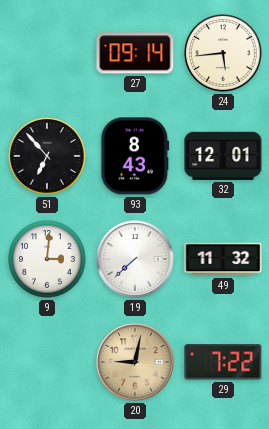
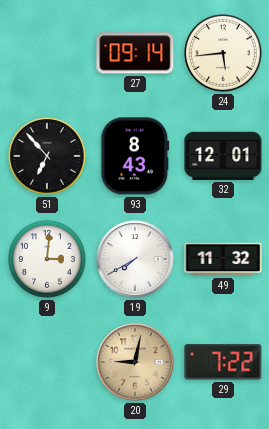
19: 7:38 -> 7:40
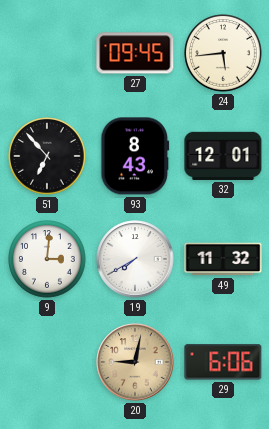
27: 09:14 -> 09:45
29: 7:22 -> 6:06
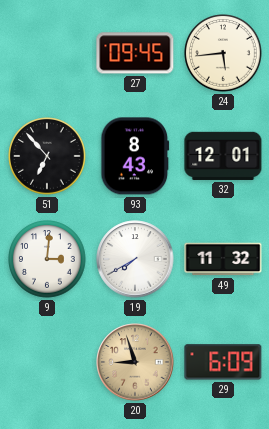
20: 9:02 -> 8:57
29: 6:06 -> 6:09
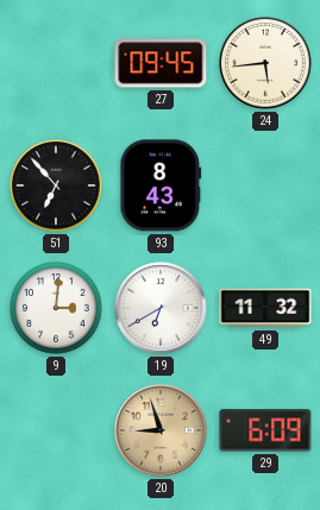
32: 12:01 -> none
19: 7:40 -> 6:40
